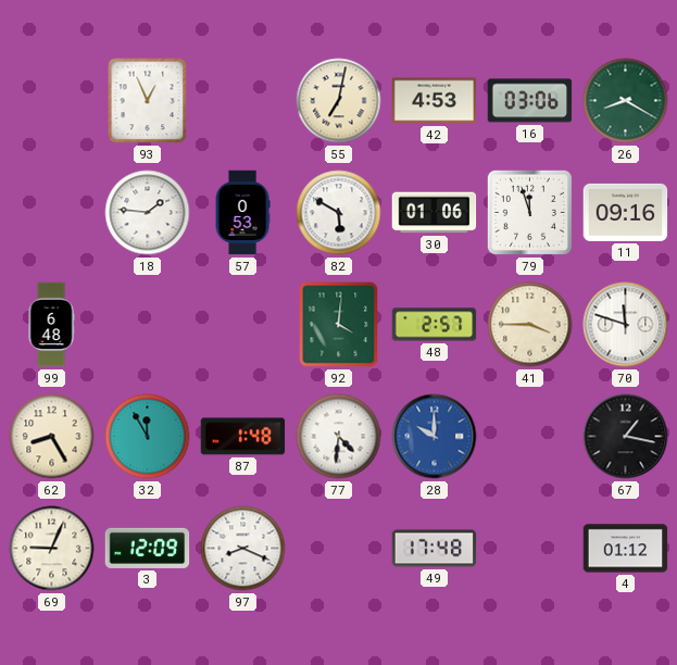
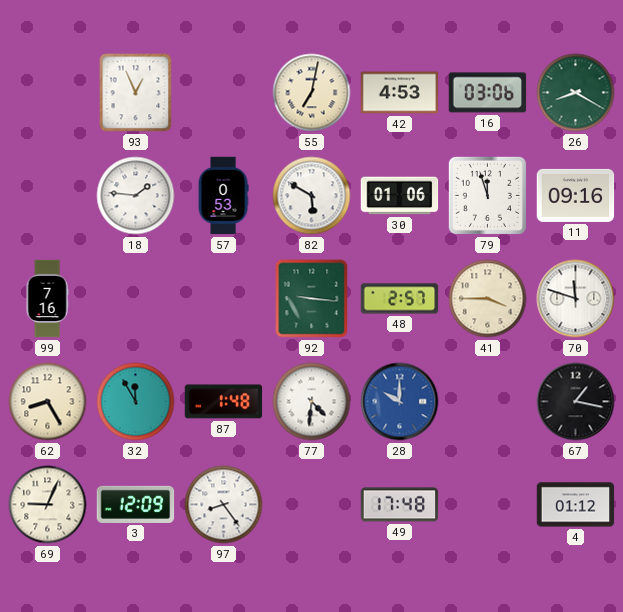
99: 6:48 -> 7:16
92: 4:01 -> 9:16
97: 8:19 -> 8:24
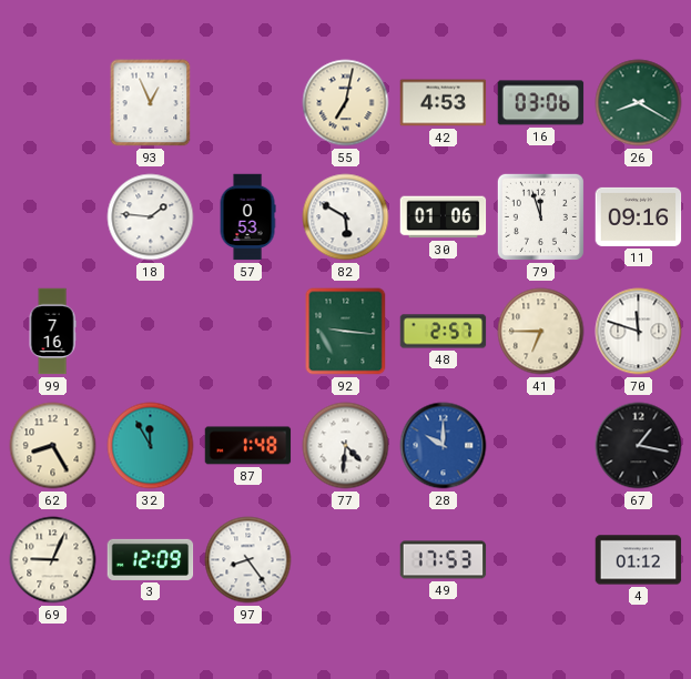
41: 3:45 -> 6:45
49: 17:48 -> 17:53
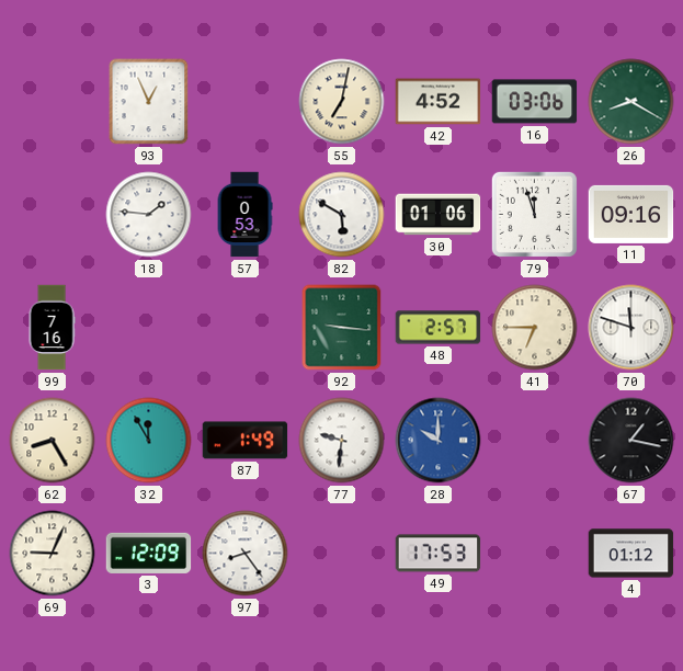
42: 4:53 -> 4:52
87: 1:48 -> 1:49
77: 4:31 -> 9:31
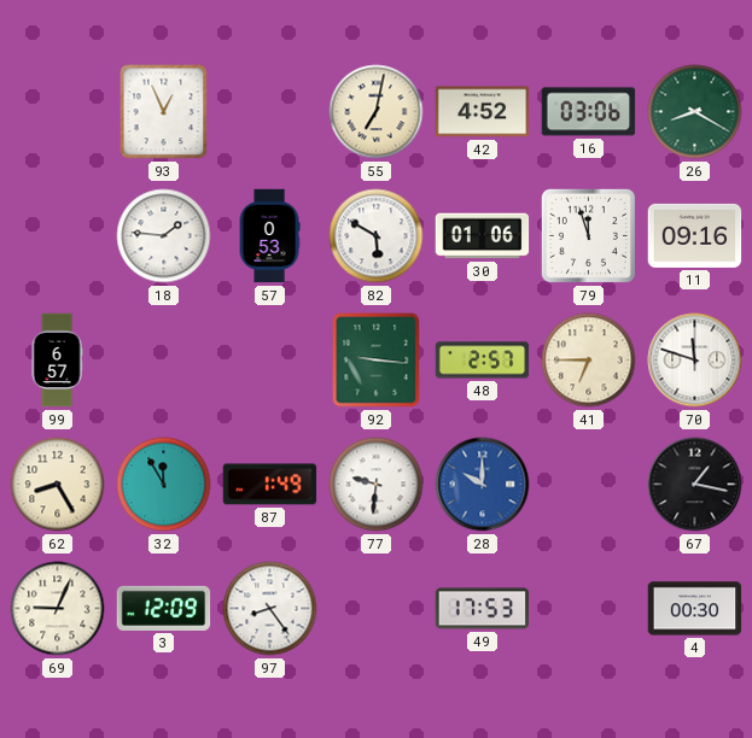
99: 7:16 -> 6:57
4: 01:12 -> 00:30
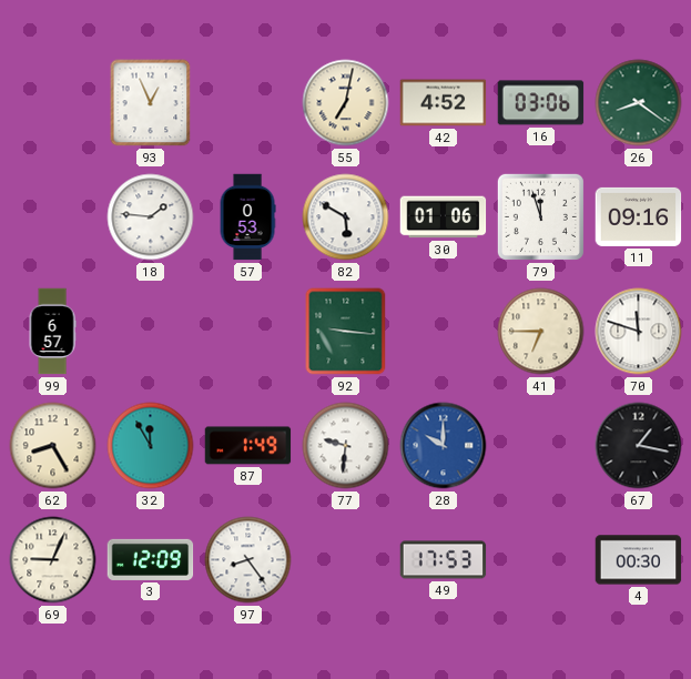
26: 8:20 -> 8:21
48: 2:57 -> none
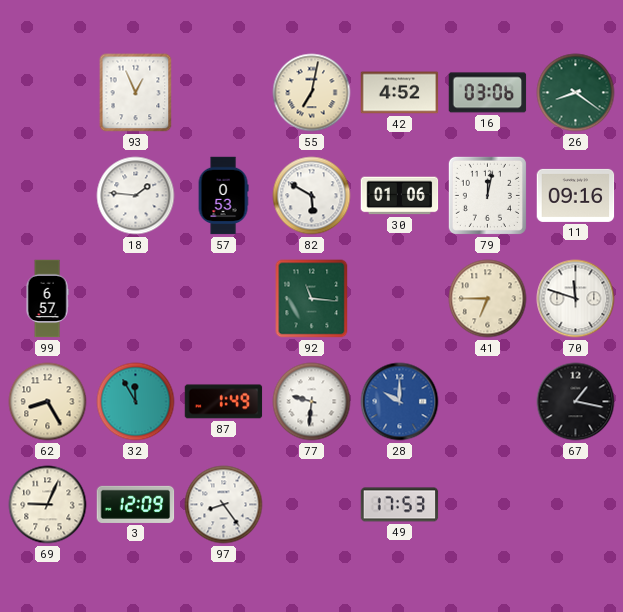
79: 11:57 -> 12:02
92: 9:16 -> 11:16
4: 00:30 -> none
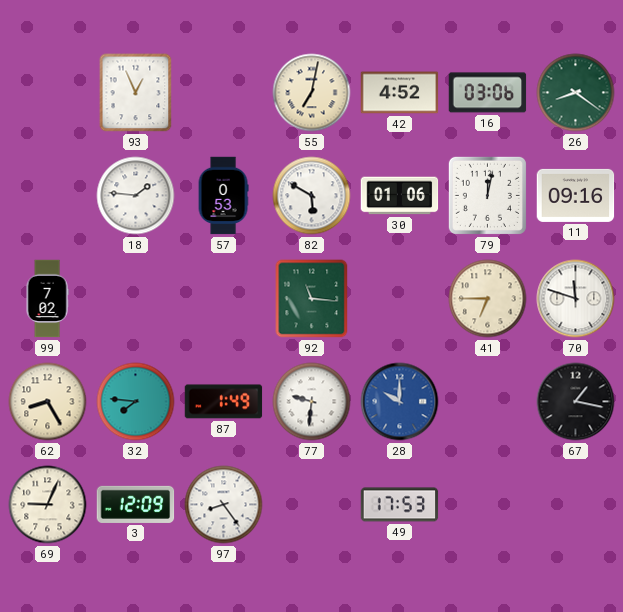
99: 6:57 -> 7:02
32: 11:55 -> 7:46
